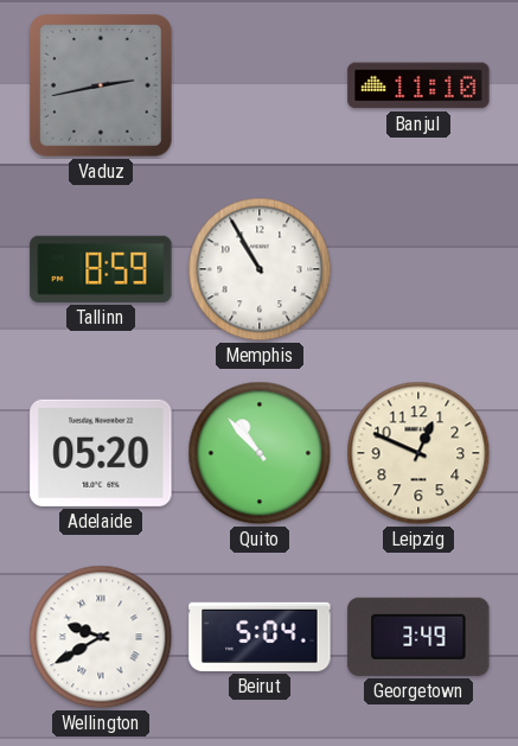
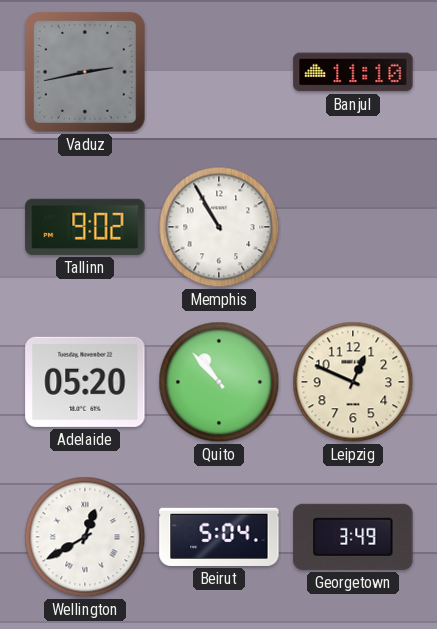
Tallinn: 8:59 -> 9:02
Wellington: 9:40 -> 12:40
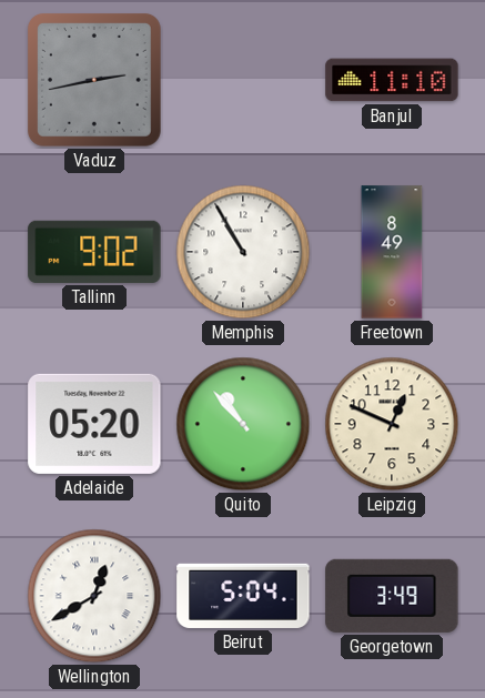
Freetown: none -> 8:49
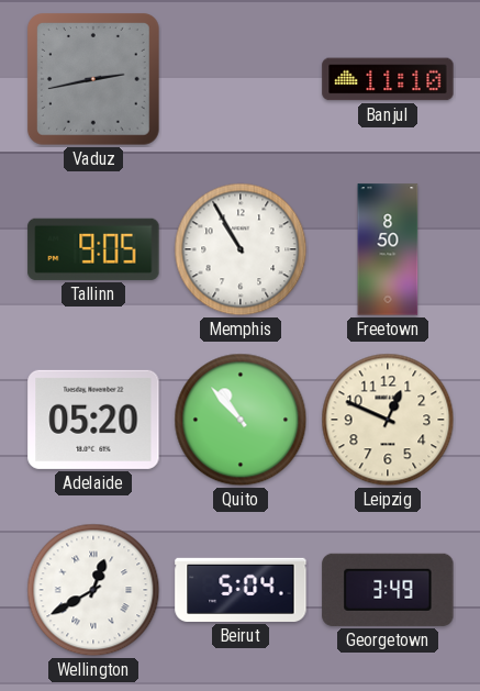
Tallinn: 9:02 -> 9:05
Freetown: 8:49 -> 8:50
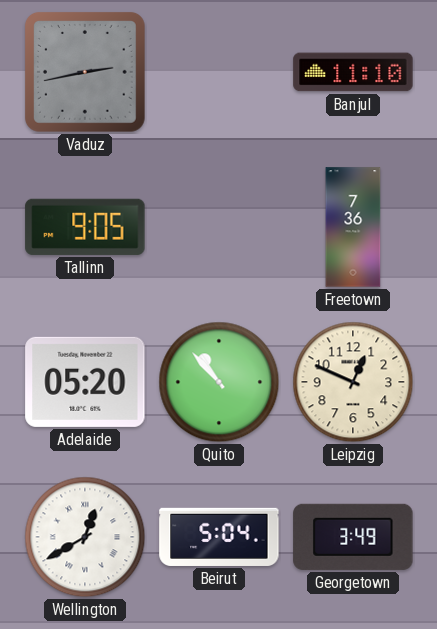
Memphis: 10:55 -> none
Freetown: 8:50 -> 7:36
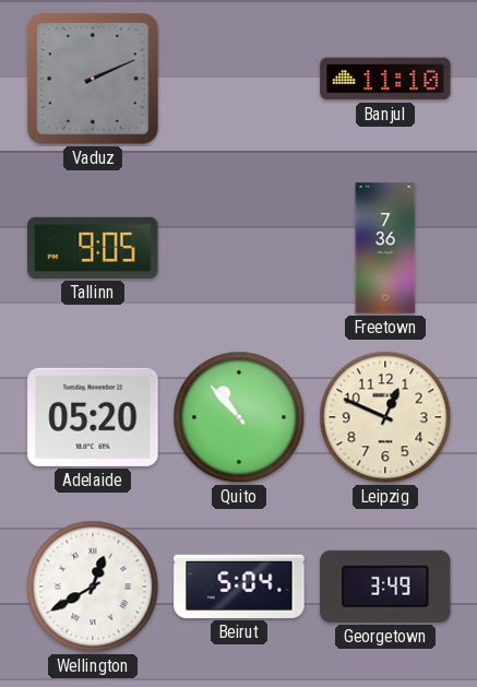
Vaduz: 2:43 -> 2:11
